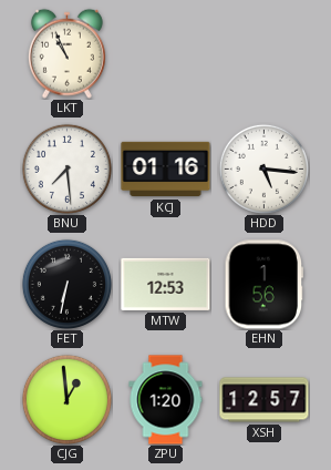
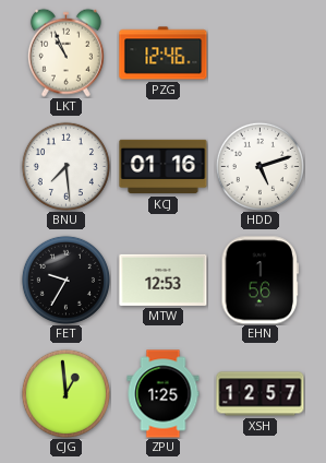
PZG: none -> 12:46
HDD: 5:16 -> 5:12
FET: 6:32 -> 9:35
ZPU: 1:20 -> 1:25
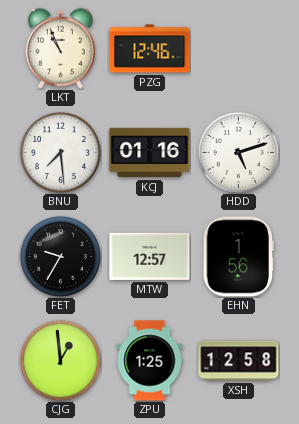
MTW: 12:53 -> 12:57
XSH: 12:57 -> 12:58
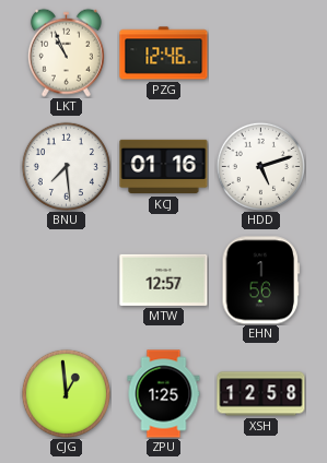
FET: 9:35 -> none
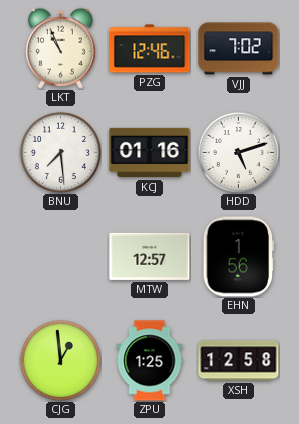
VJJ: none -> 7:02
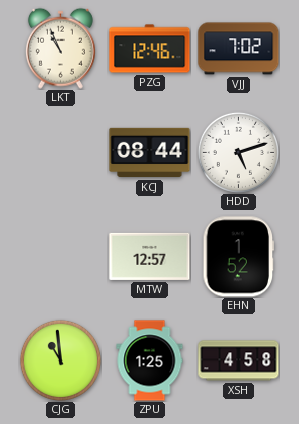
BNU: 7:29 -> none
KCJ: 01:16 -> 08:44
EHN: 1:56 -> 1:52
CJG: 12:59 -> 10:59
XSH: 12:58 -> 4:58
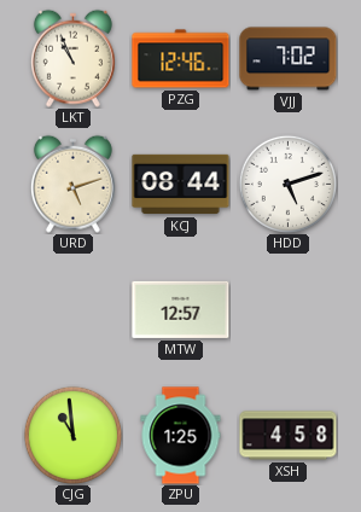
URD: none -> 5:12
EHN: 1:52 -> none
